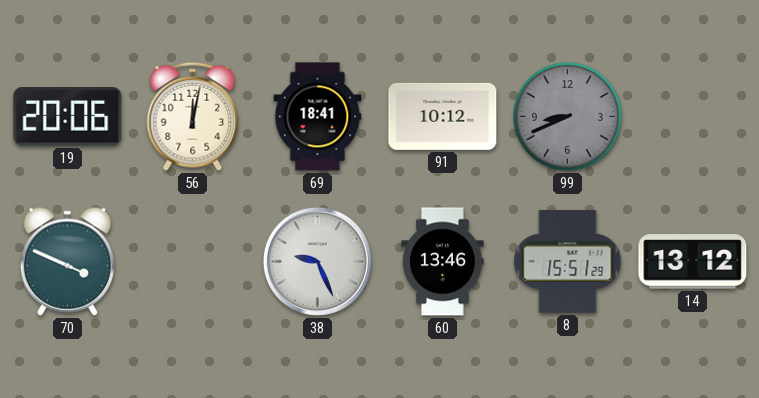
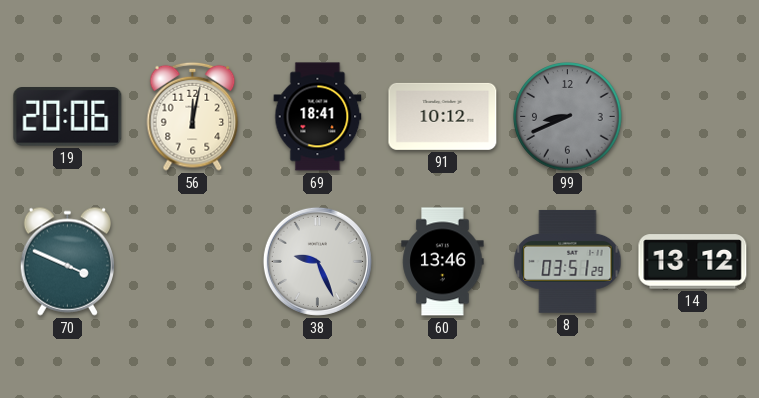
8: 15:51 -> 03:51
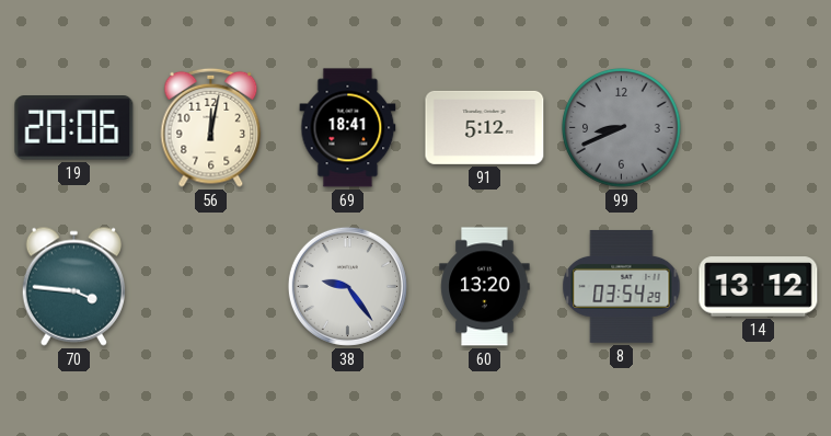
91: 10:12 -> 5:12
70: 3:49 -> 3:46
38: 9:26 -> 9:24
60: 13:46 -> 13:20
8: 03:51 -> 03:54
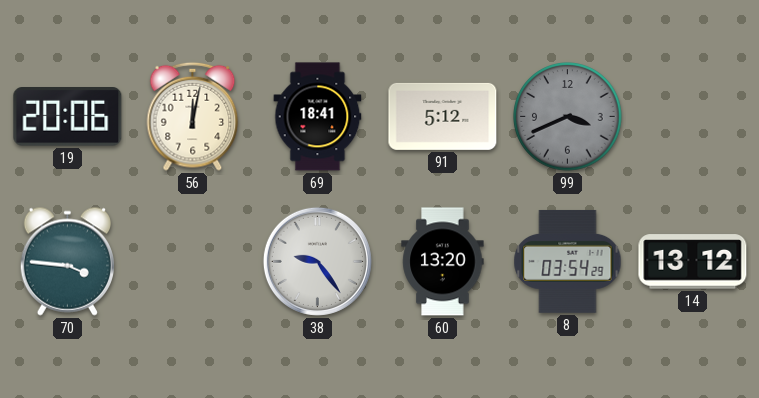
99: 8:41 -> 3:41
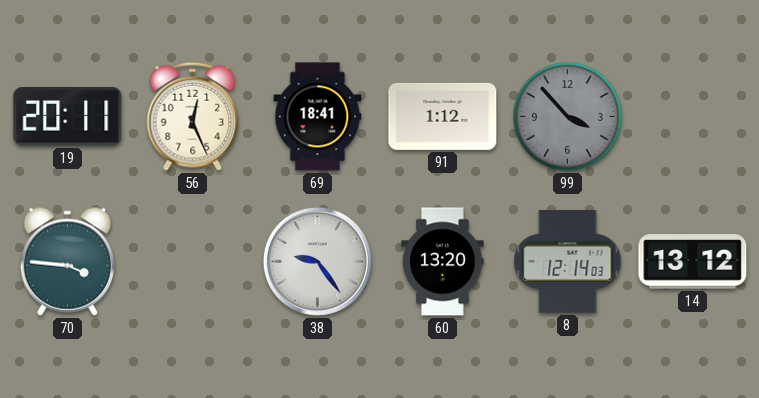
19: 20:06 -> 20:11
56: 12:02 -> 12:26
91: 5:12 -> 1:12
99: 3:41 -> 3:53
8: 03:54 -> 12:14
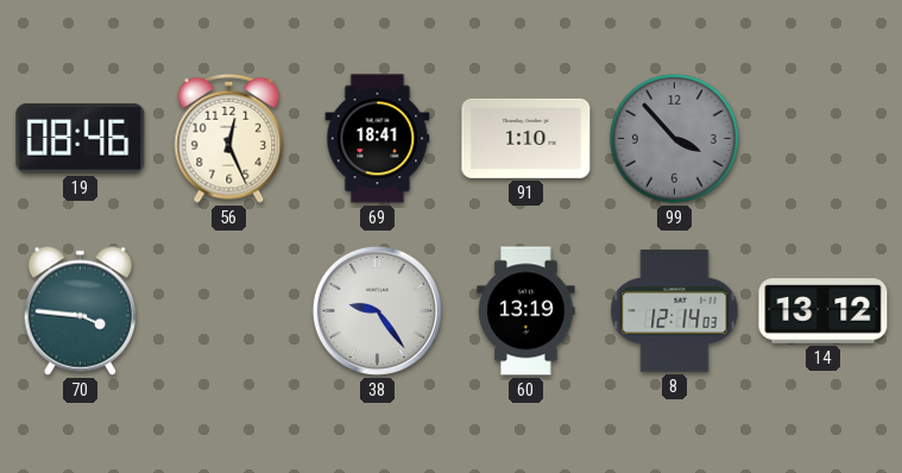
19: 20:11 -> 08:46
91: 1:12 -> 1:10
60: 13:20 -> 13:19
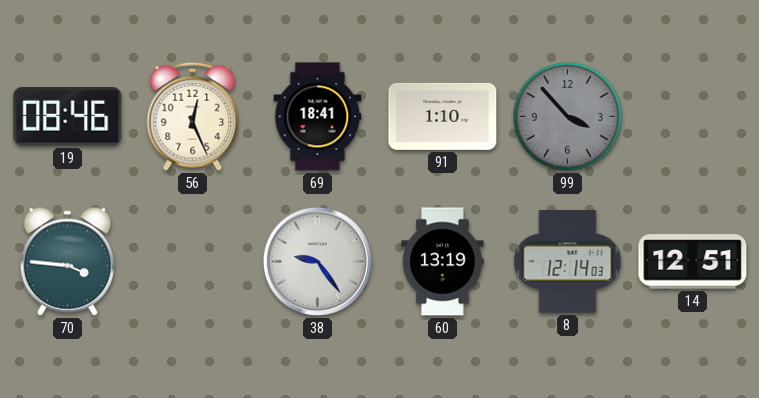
14: 13:12 -> 12:51
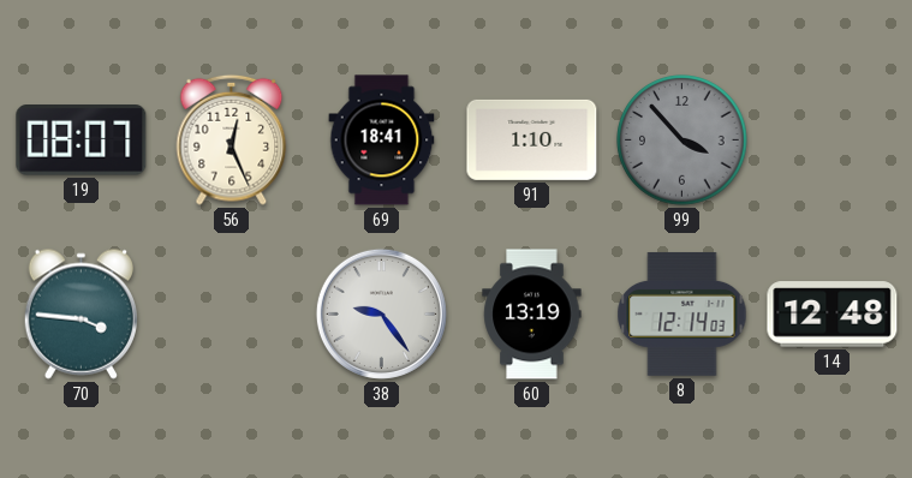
19: 08:46 -> 08:07
14: 12:51 -> 12:48
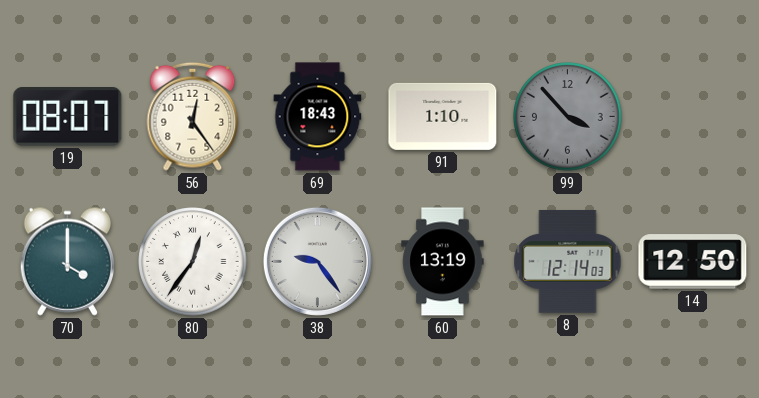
56: 12:26 -> 12:24
69: 18:41 -> 18:43
70: 3:46 -> 4:00
80: none -> 12:36
14: 12:48 -> 12:50
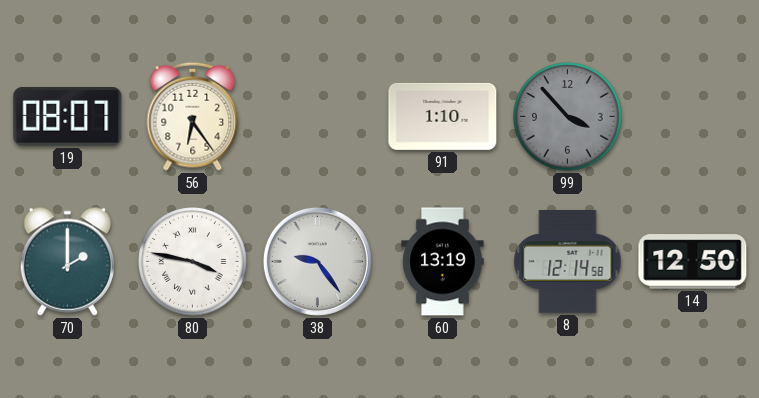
56: 12:24 -> 6:24
69: 18:43 -> none
70: 4:00 -> 2:00
80: 12:36 -> 3:47
8: 12:14:03 -> 12:14:58
